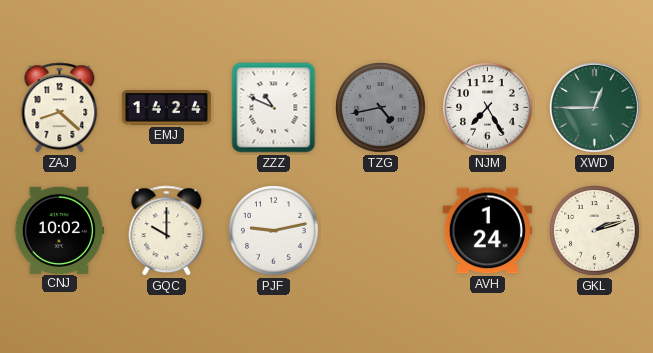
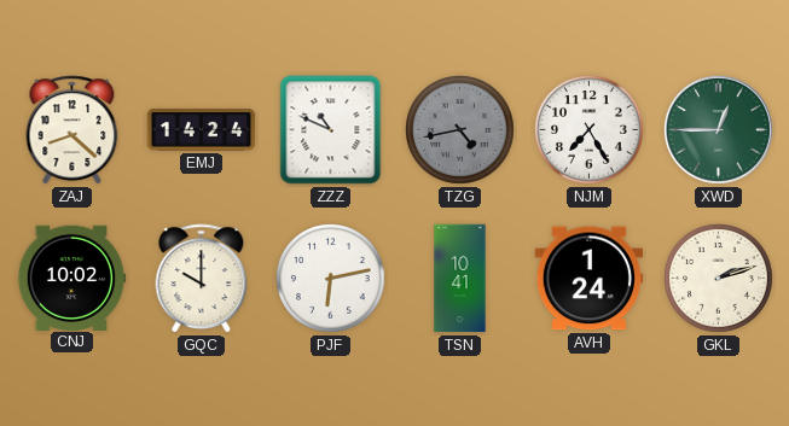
PJF: 9:13 -> 6:13
TSN: none -> 10:41
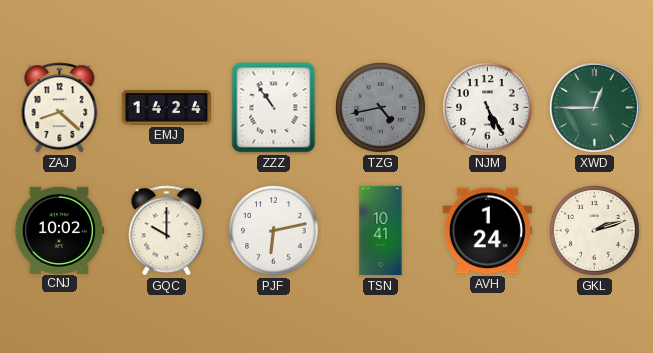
ZZZ: 10:49 -> 10:54
NJM: 7:25 -> 5:25
